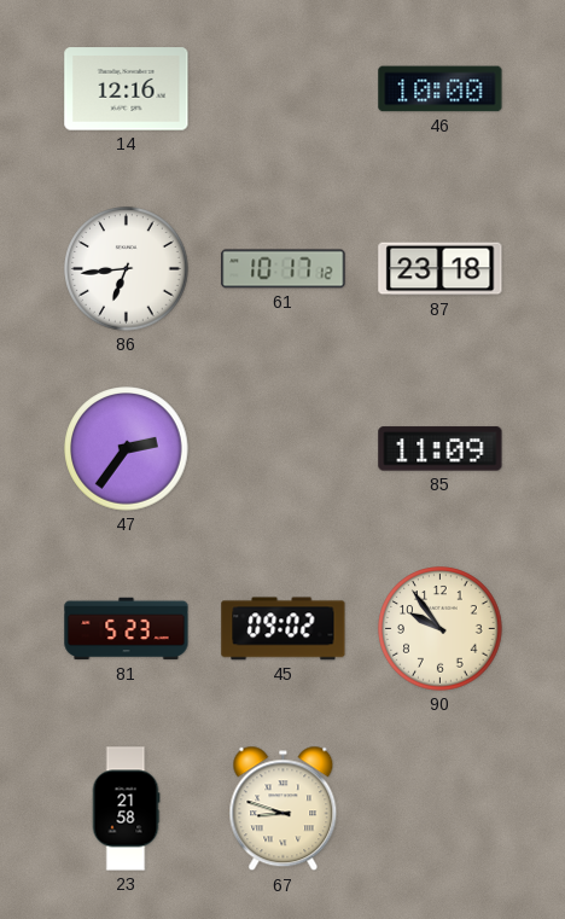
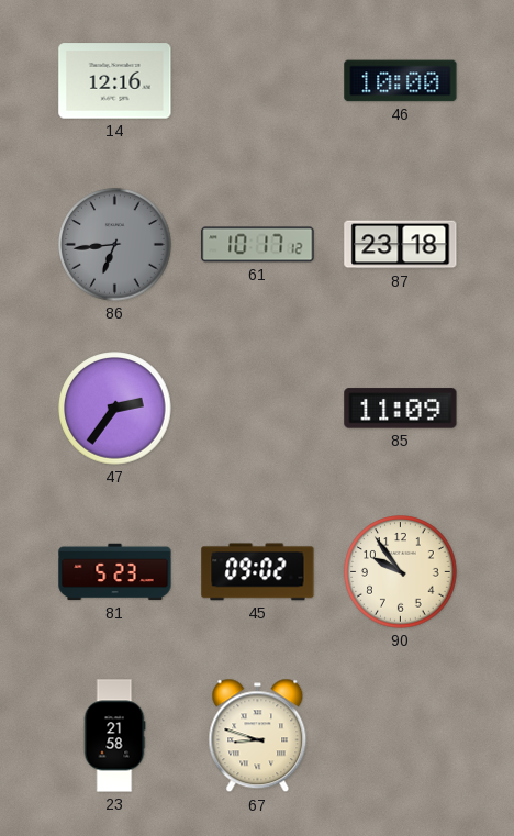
86 dial: white -> grey
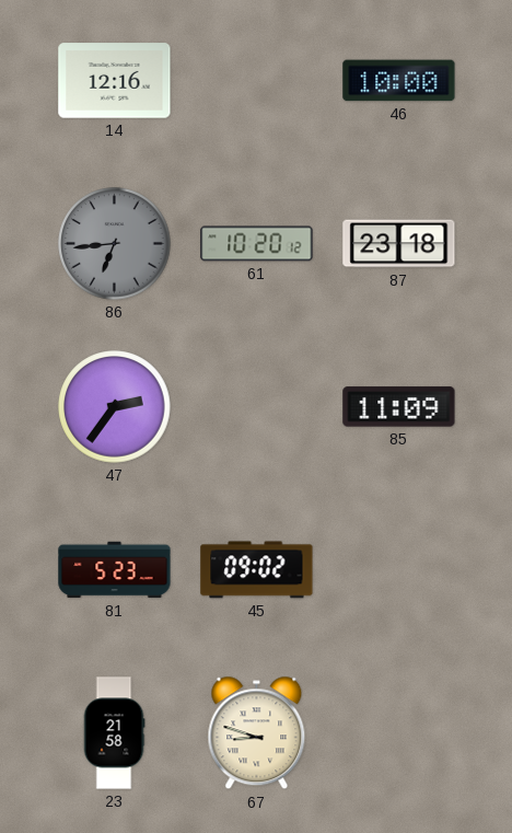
61: 10:17 -> 10:20
90: 9:54 -> none
